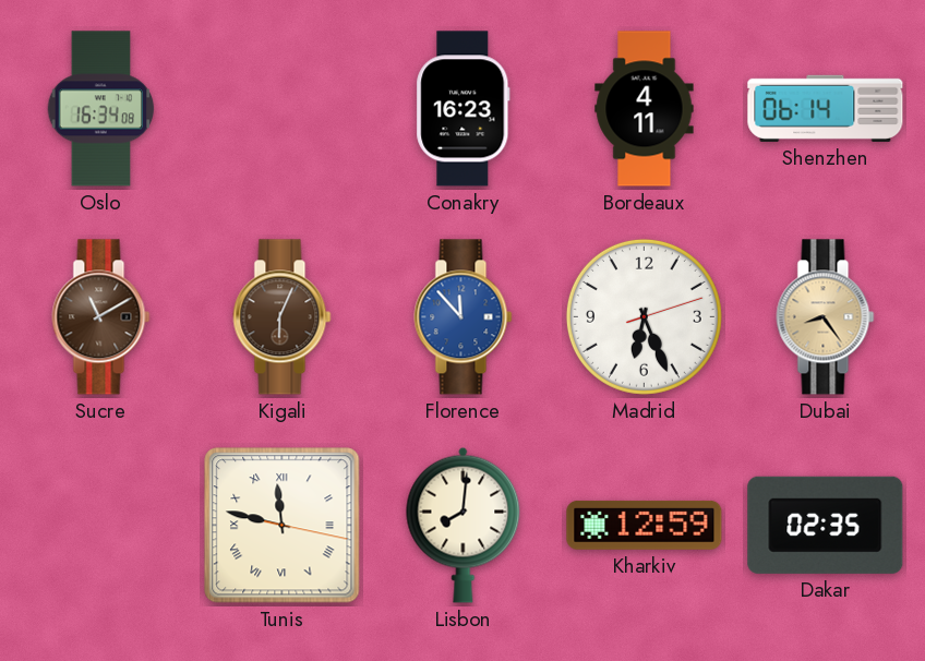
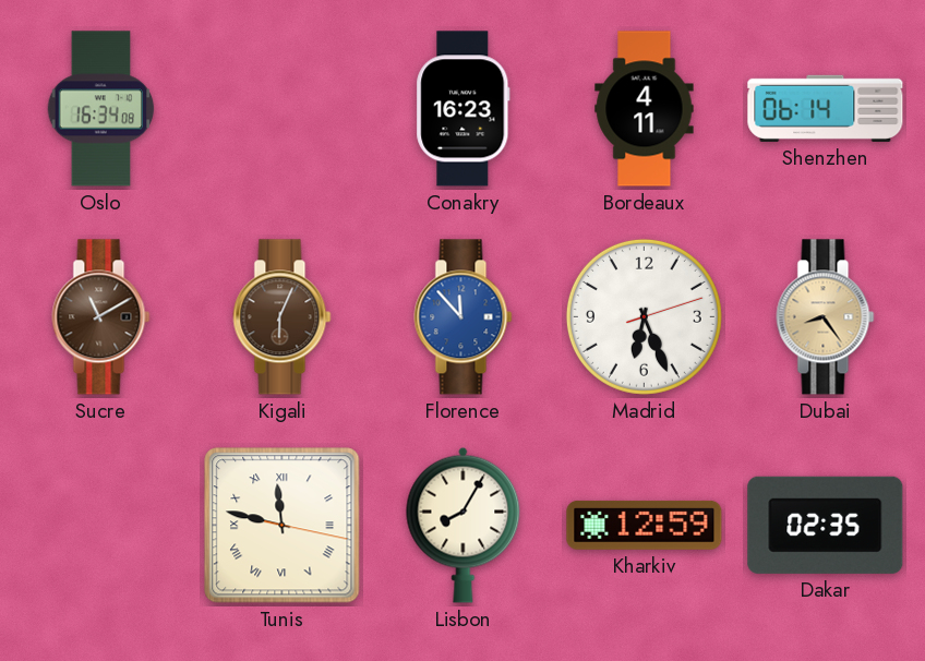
Lisbon: 8:01 -> 8:05
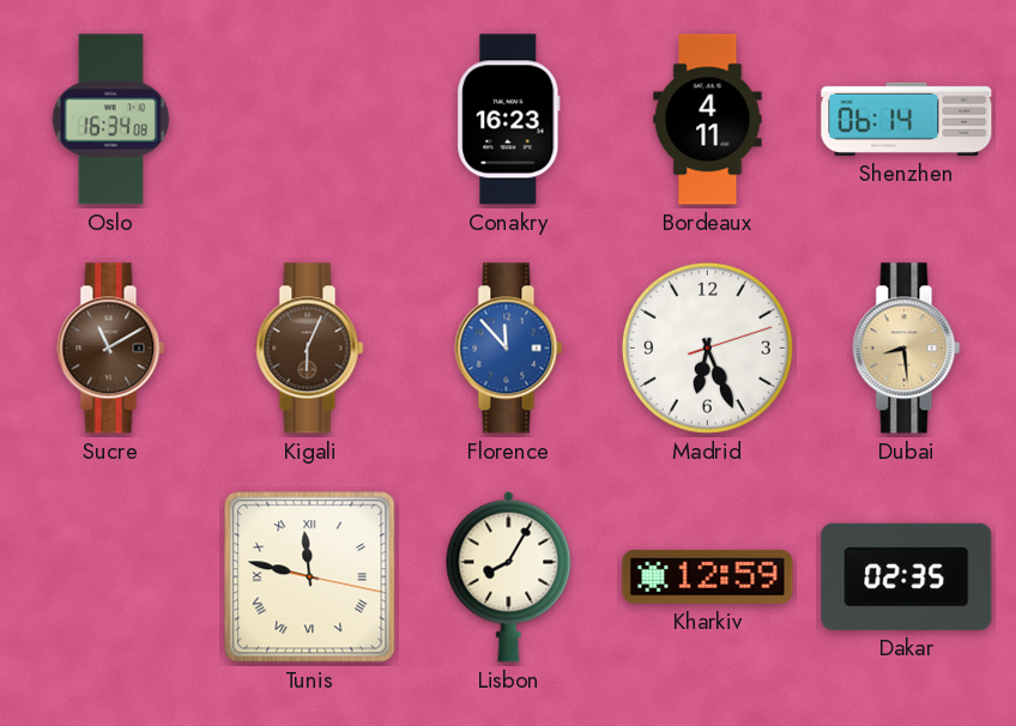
Dubai: 8:24 -> 8:29
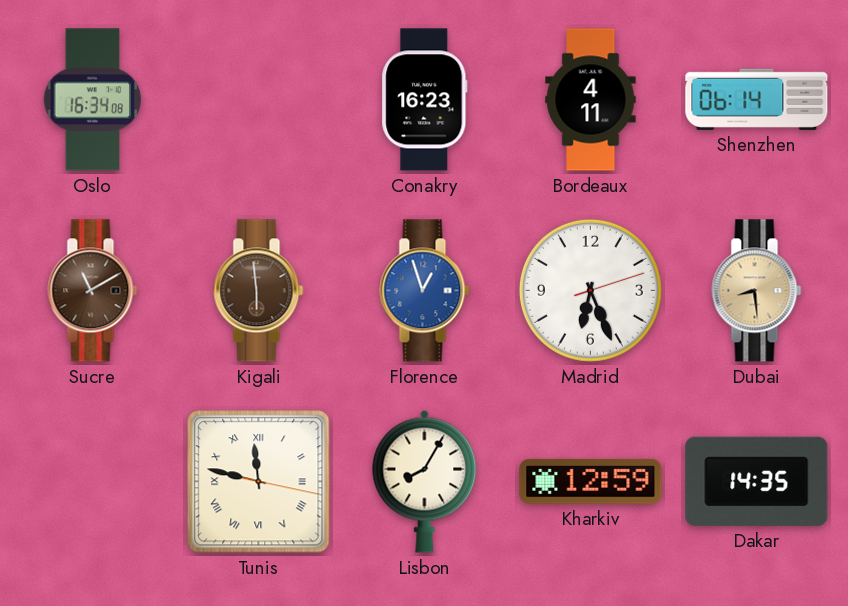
Kigali: 6:04 -> 5:59
Florence: 11:53 -> 12:57
Dakar: 02:35 -> 14:35
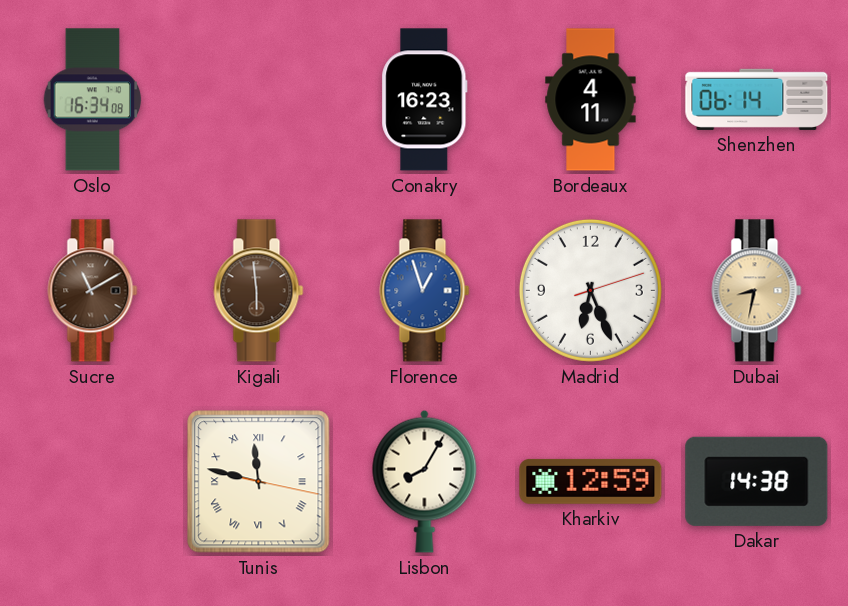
Dubai: 8:29 -> 8:32
Dakar: 14:35 -> 14:38
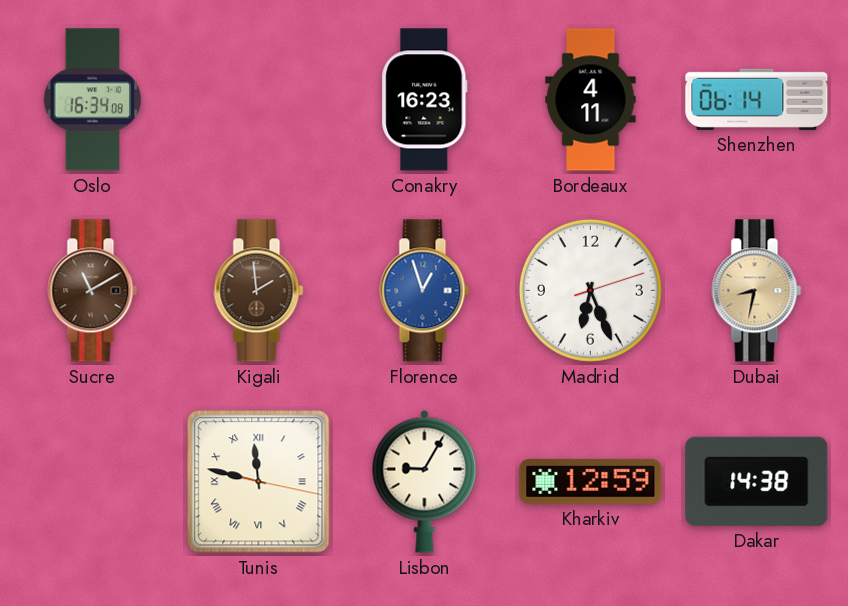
Kigali: 5:59 -> 1:59
Lisbon: 8:05 -> 9:05
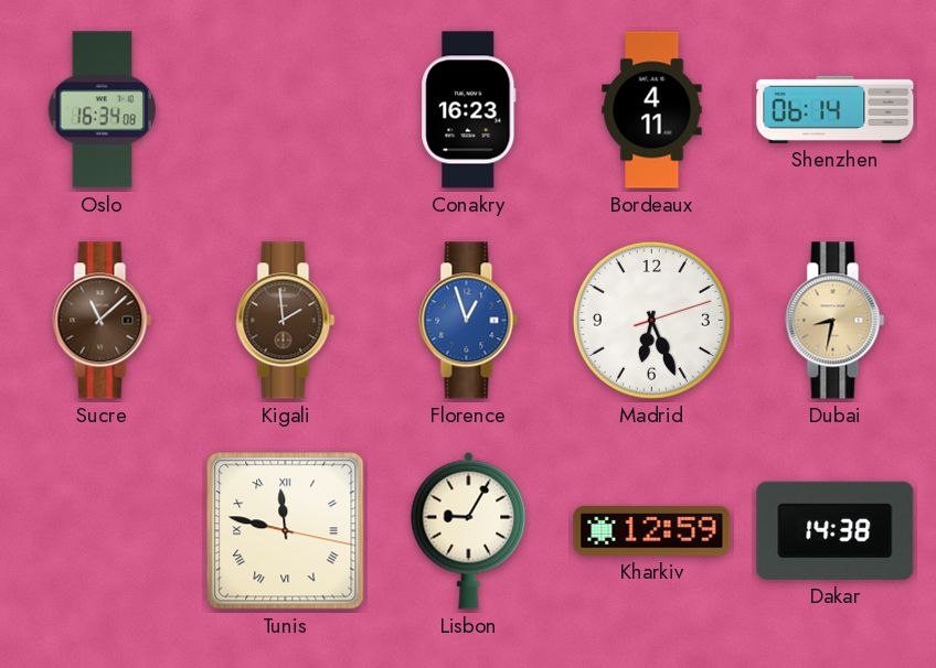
Sucre: 11:10 -> 11:08
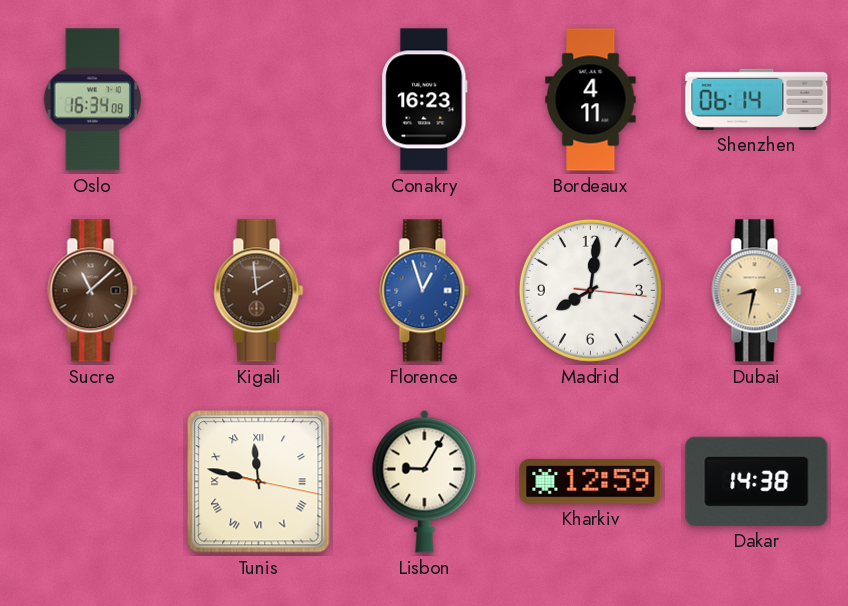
Madrid: 6:26 -> 8:01
